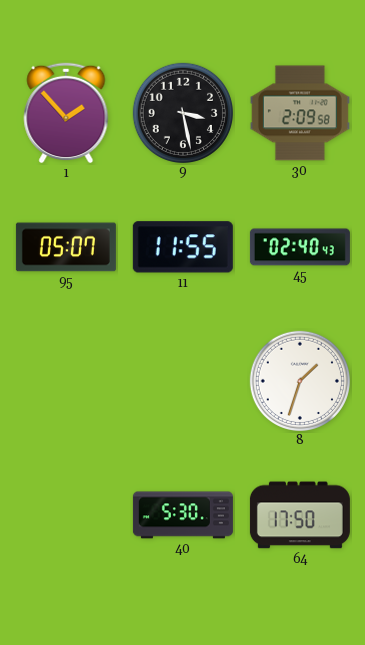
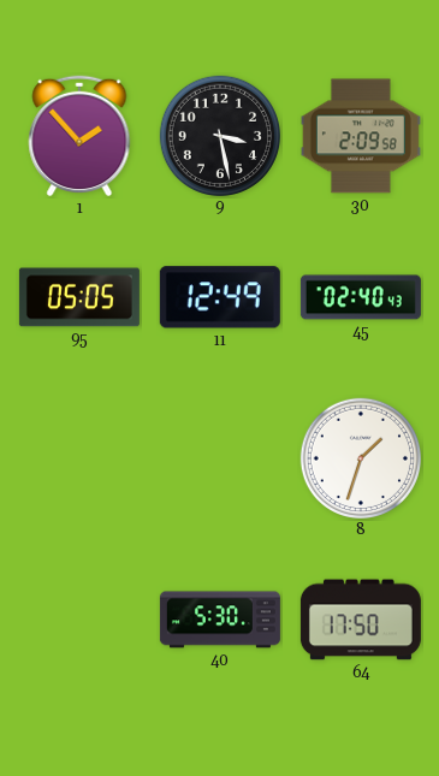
95: 05:07 -> 05:05
11: 11:55 -> 12:49
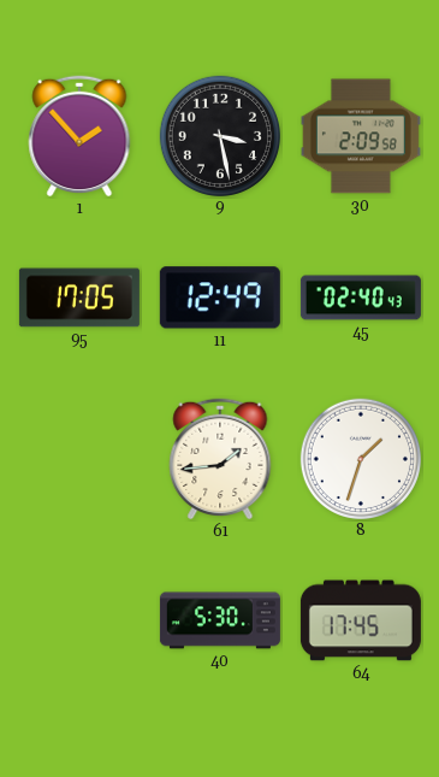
95: 05:05 -> 17:05
61: none -> 1:44
64: 17:50 -> 17:45
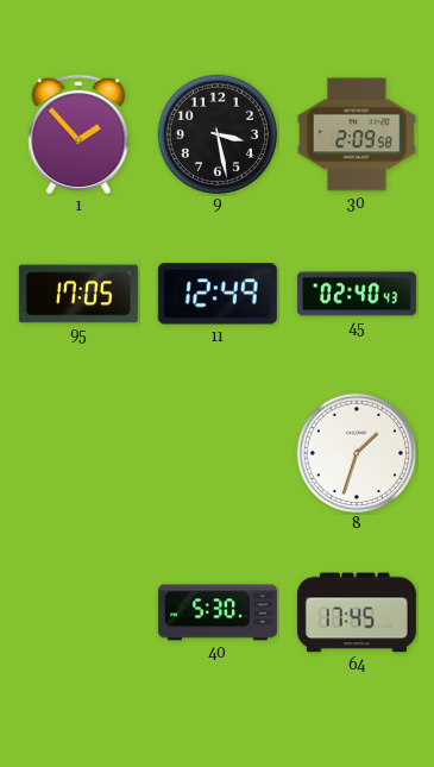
61: 1:44 -> none
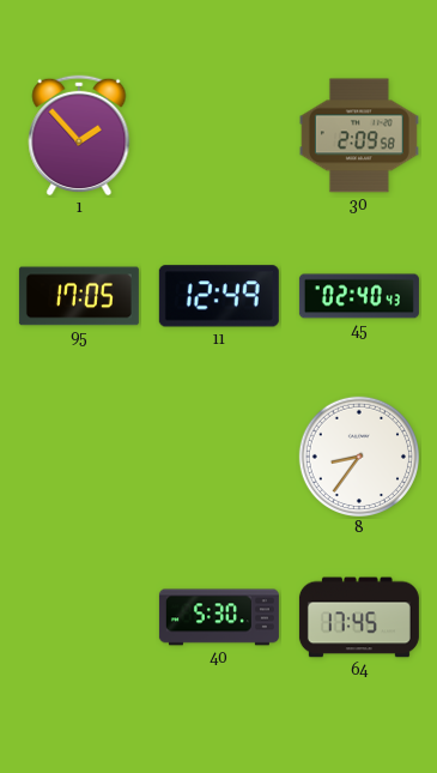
9: 3:28 -> none
8: 1:33 -> 8:36
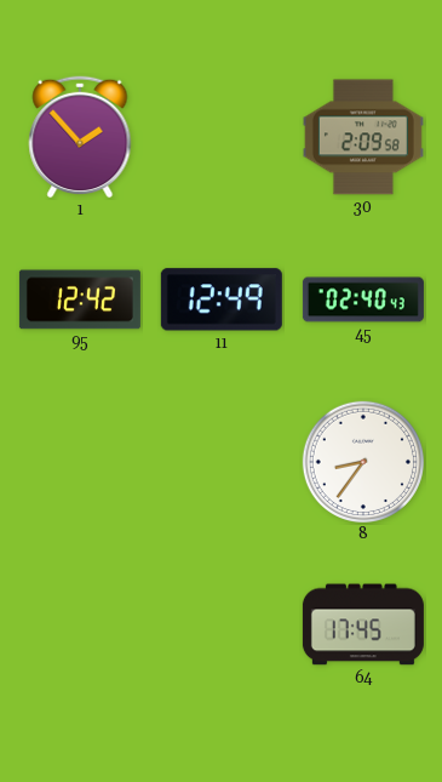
95: 17:05 -> 12:42
40: 5:30 -> none
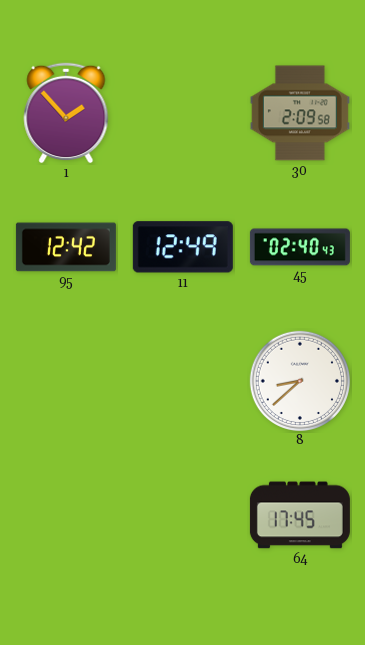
8: 8:36 -> 8:38
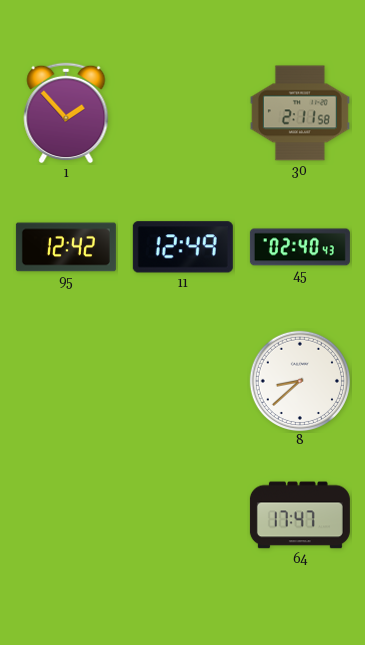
30: 2:09 -> 2:11
64: 17:45 -> 17:47
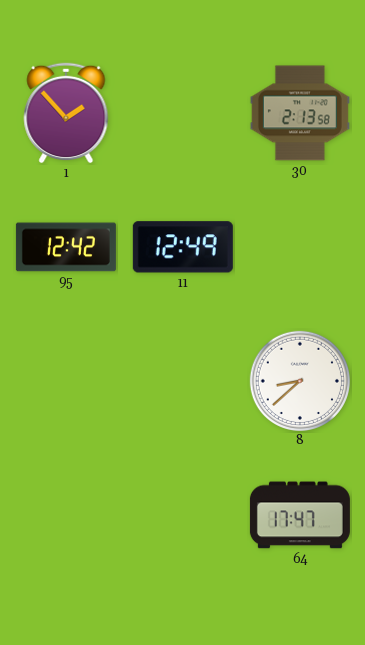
30: 2:11 -> 2:13
45: 02:40 -> none
